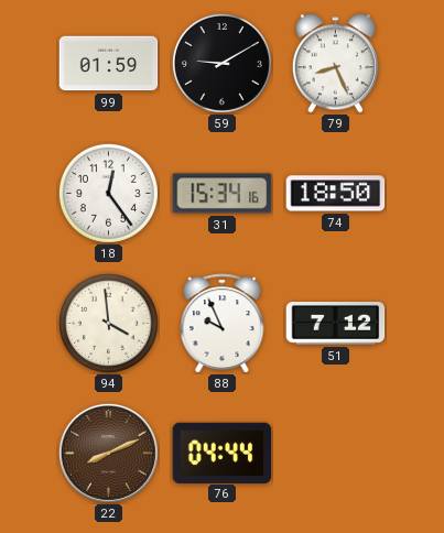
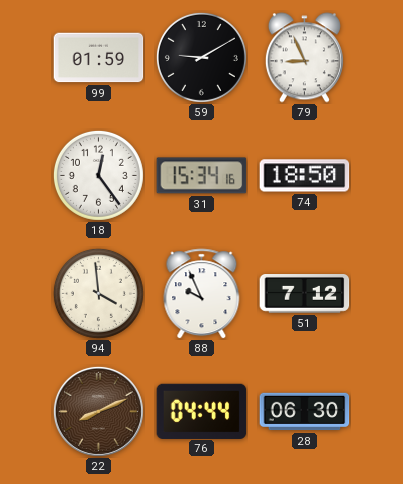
79: 8:26 -> 8:56
28: none -> 06:30
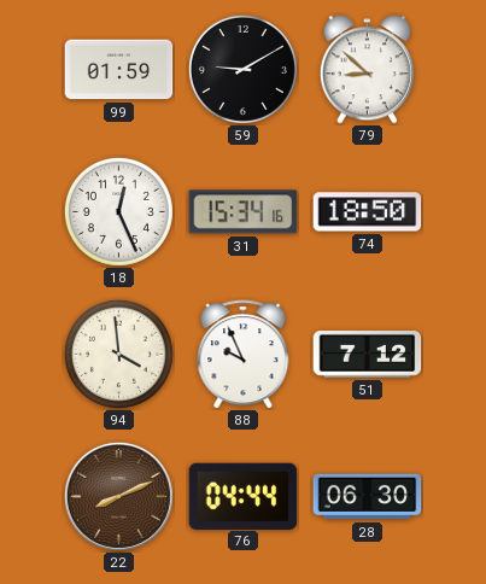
79: 8:56 -> 8:52
18: 12:24 -> 12:26
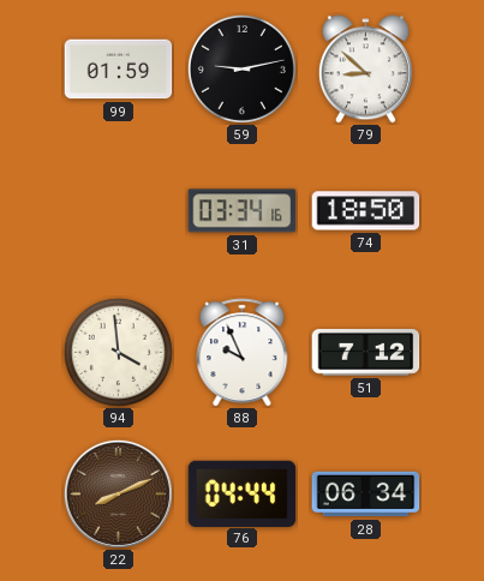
59: 9:10 -> 9:13
18: 12:26 -> none
31: 15:34 -> 03:34
28: 06:30 -> 06:34
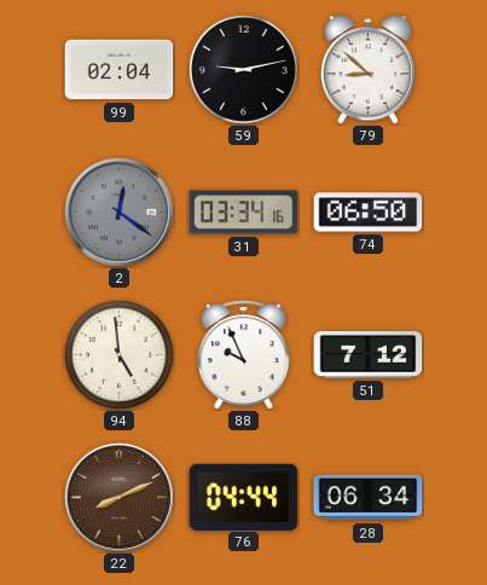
99: 01:59 -> 02:04
2: none -> 12:21
74: 18:50 -> 06:50
94: 3:59 -> 4:59
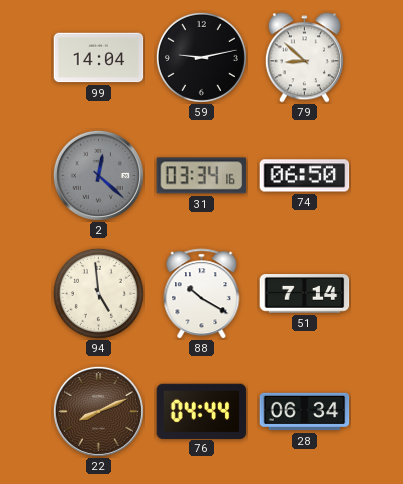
99: 02:04 -> 14:04
2: 12:21 -> 12:22
88: 9:56 -> 10:20
51: 7:12 -> 7:14
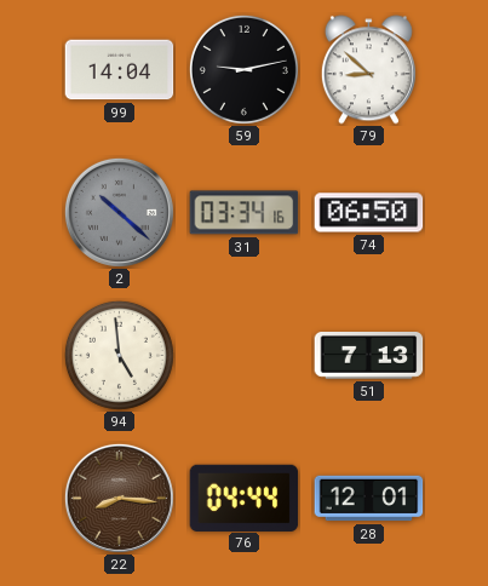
2: 12:22 -> 10:22
88: 10:20 -> none
51: 7:14 -> 7:13
22: 8:11 -> 8:16
28: 06:34 -> 12:01
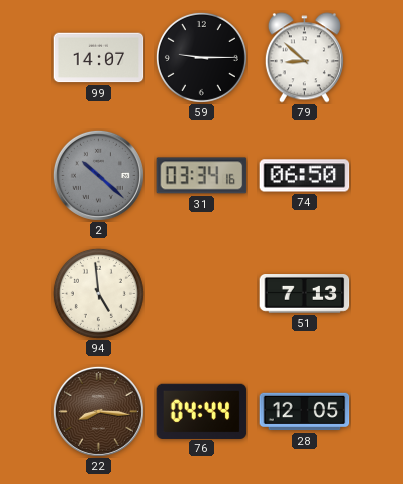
99: 14:04 -> 14:07
59: 9:13 -> 9:15
28: 12:01 -> 12:05
